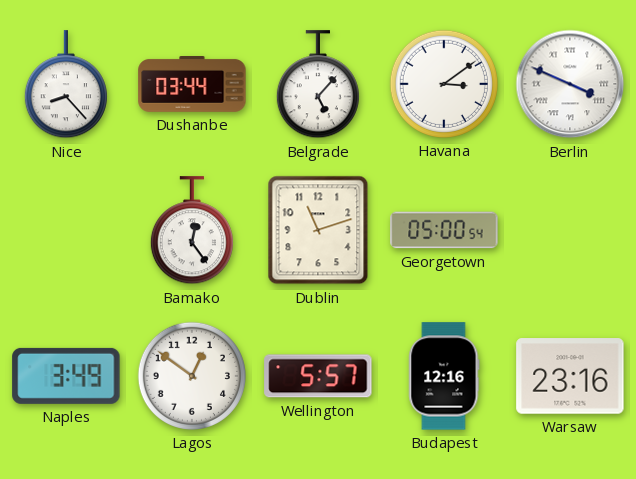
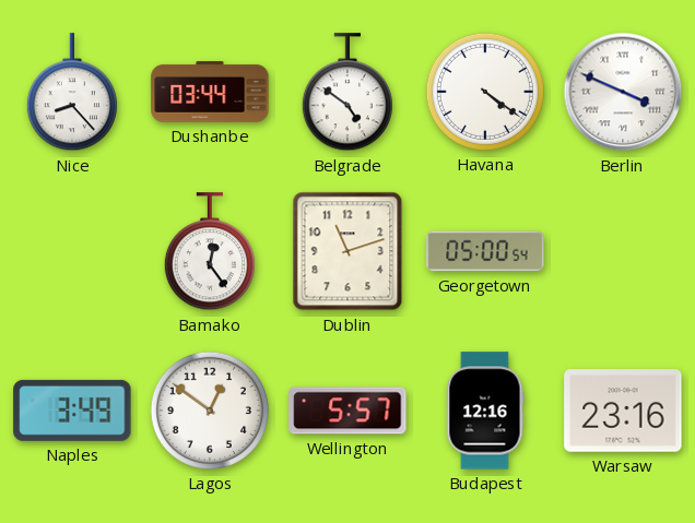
Belgrade: 5:07 -> 4:51
Havana: 3:09 -> 4:21
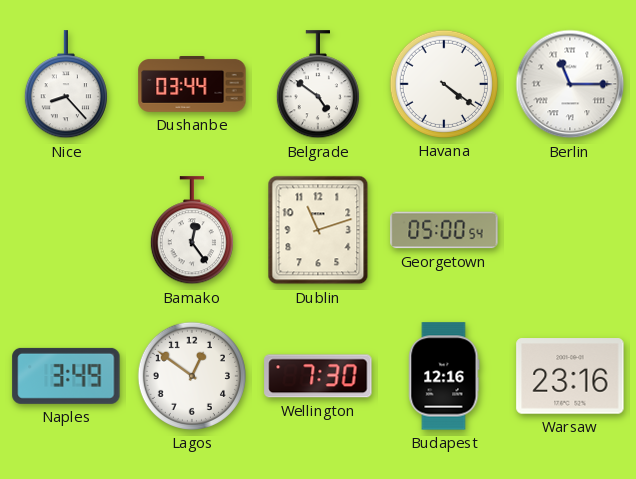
Berlin: 3:49 -> 11:15
Wellington: 5:57 -> 7:30
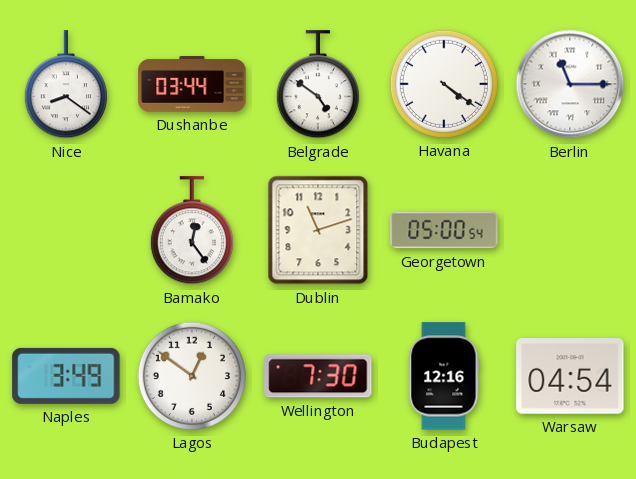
Nice: 8:23 -> 8:21
Warsaw: 23:16 -> 04:54
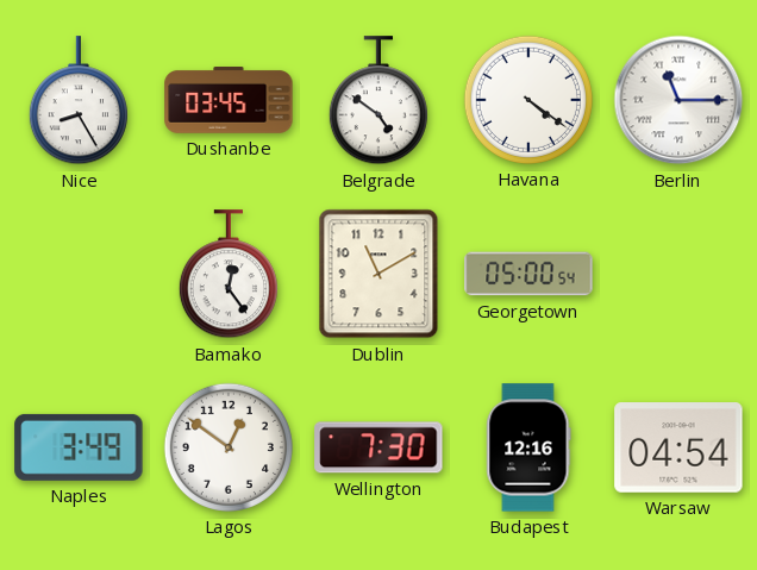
Nice: 8:21 -> 8:25
Dushanbe: 03:44 -> 03:45
Dublin: 11:12 -> 11:10
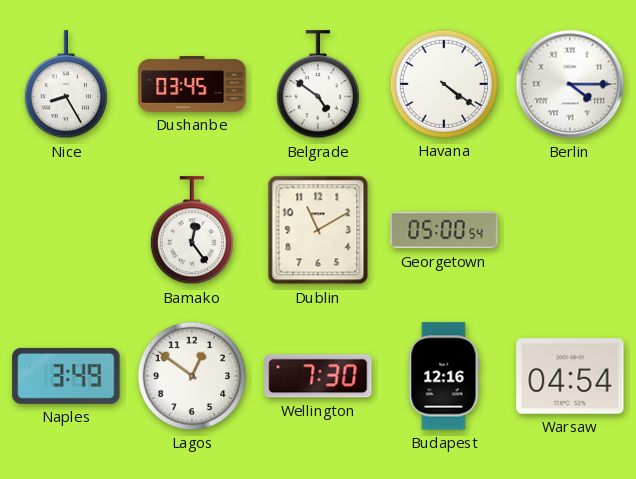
Berlin: 11:15 -> 4:15
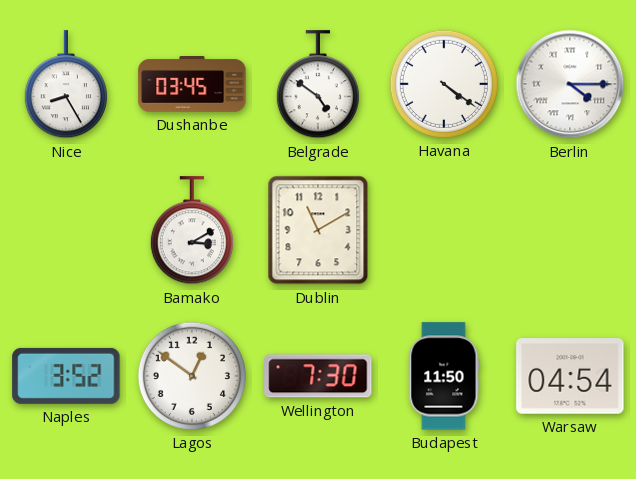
Bamako: 12:24 -> 3:10
Georgetown: 05:00 -> none
Naples: 3:49 -> 3:52
Budapest: 12:16 -> 11:50
